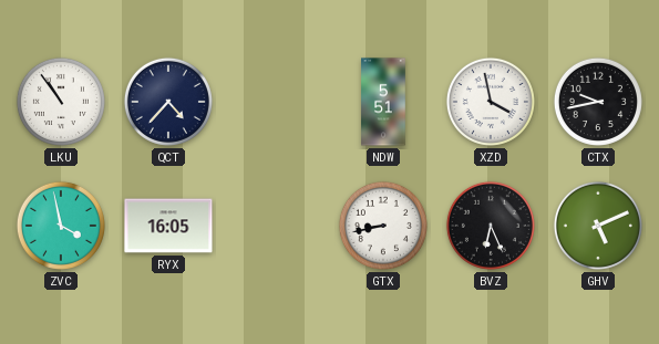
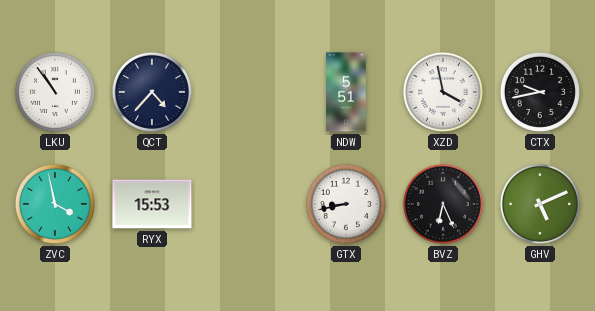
RYX: 16:05 -> 15:53
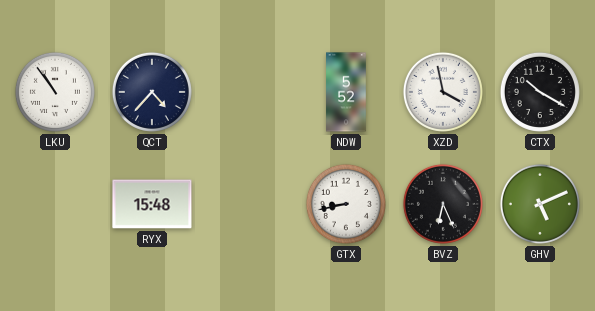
NDW: 5:51 -> 5:52
CTX: 9:43 -> 10:20
ZVC: 3:58 -> none
RYX: 15:53 -> 15:48
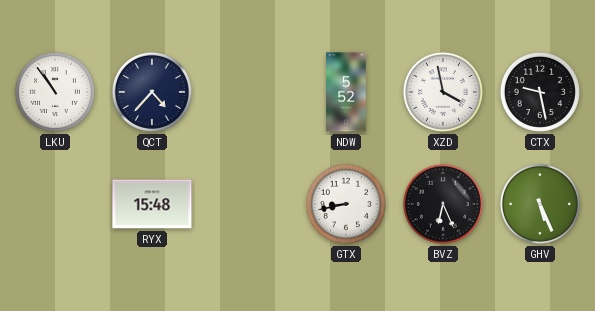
CTX: 10:20 -> 9:28
GHV: 5:11 -> 5:26
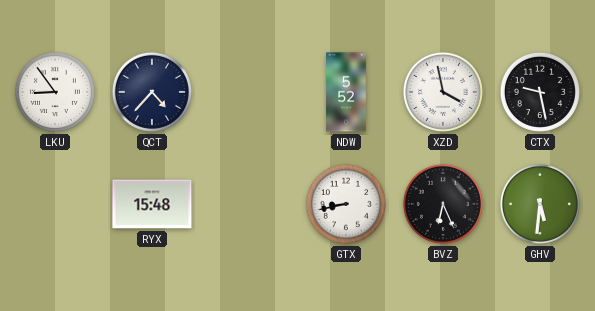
LKU: 10:54 -> 8:54
GHV: 5:26 -> 5:31
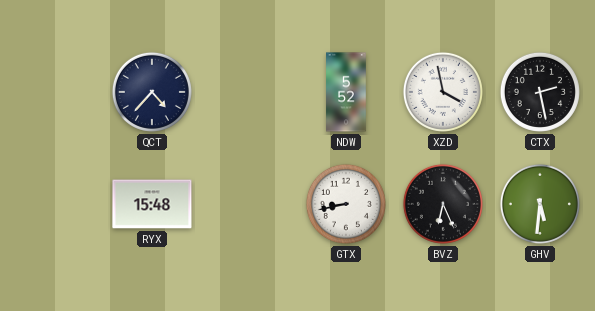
LKU: 8:54 -> none
CTX: 9:28 -> 2:28
